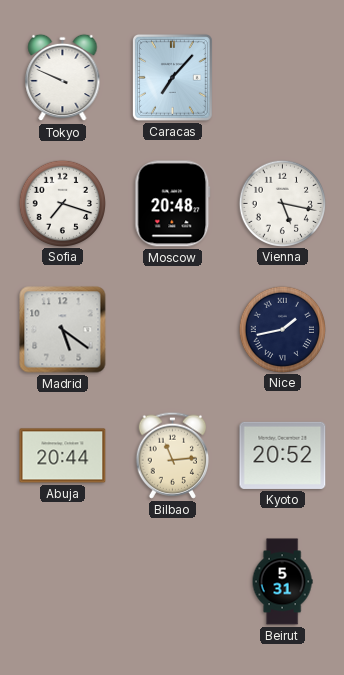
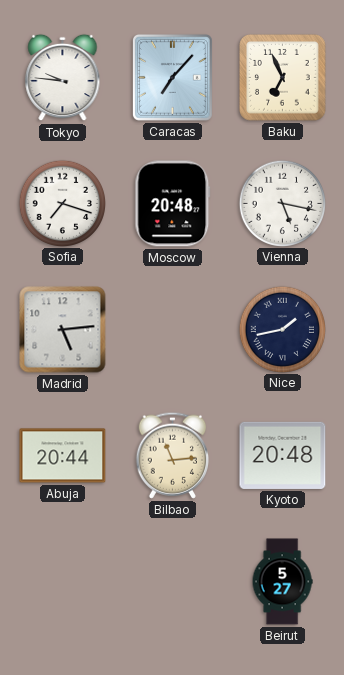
Tokyo: 9:49 -> 9:46
Baku: none -> 6:56
Madrid: 5:21 -> 5:14
Kyoto: 20:52 -> 20:48
Beirut: 5:31 -> 5:27
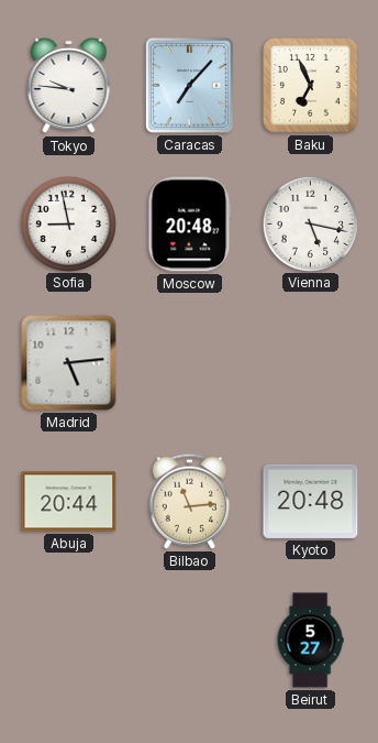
Sofia: 7:18 -> 8:58
Nice: 1:43 -> none
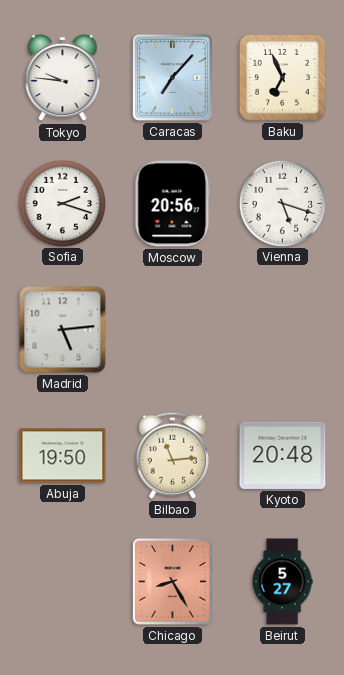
Sofia: 8:58 -> 2:18
Moscow: 20:48 -> 20:56
Vienna: 5:17 -> 5:18
Abuja: 20:44 -> 19:50
Chicago: none -> 8:25
